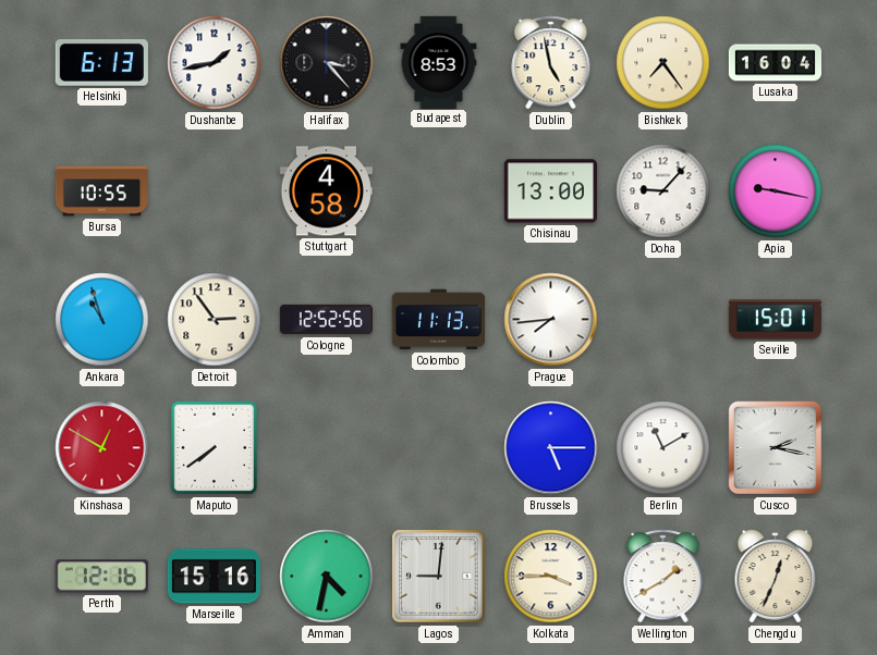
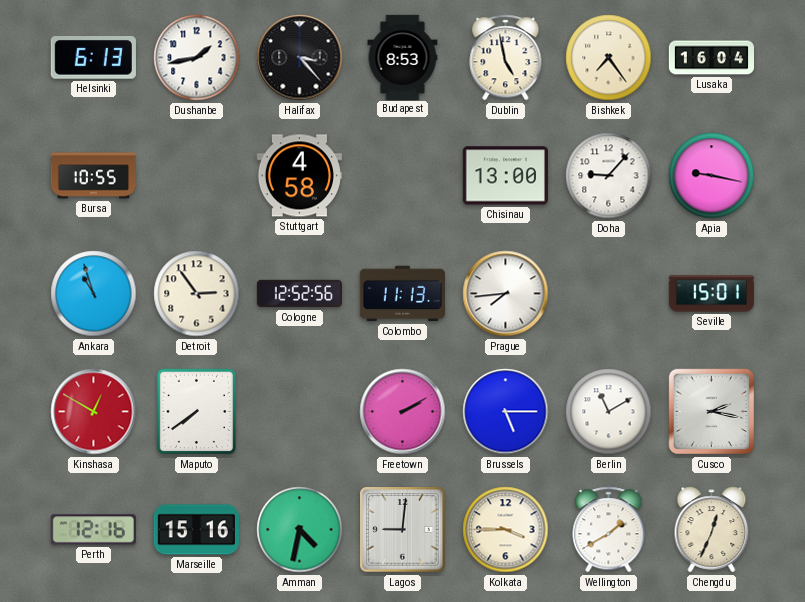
Freetown: none -> 2:10
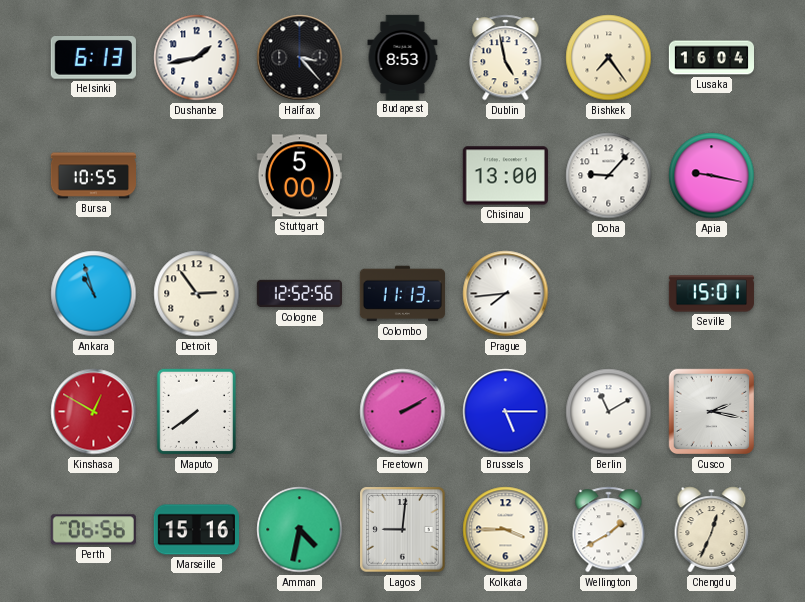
Stuttgart: 4:58 -> 5:00
Perth: 12:16 -> 06:56
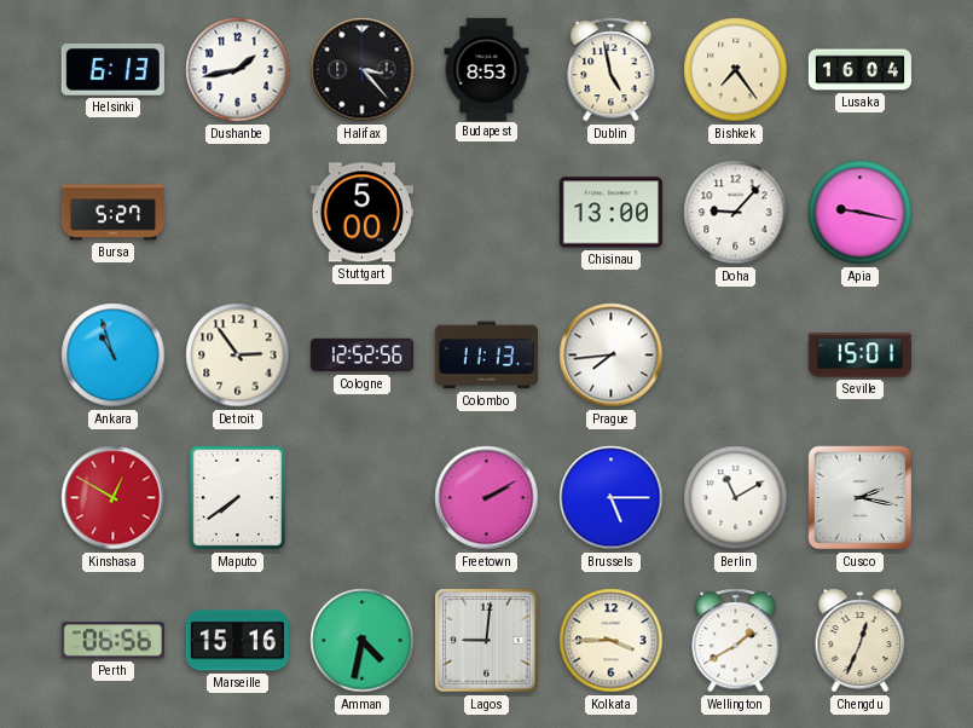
Bursa: 10:55 -> 5:27
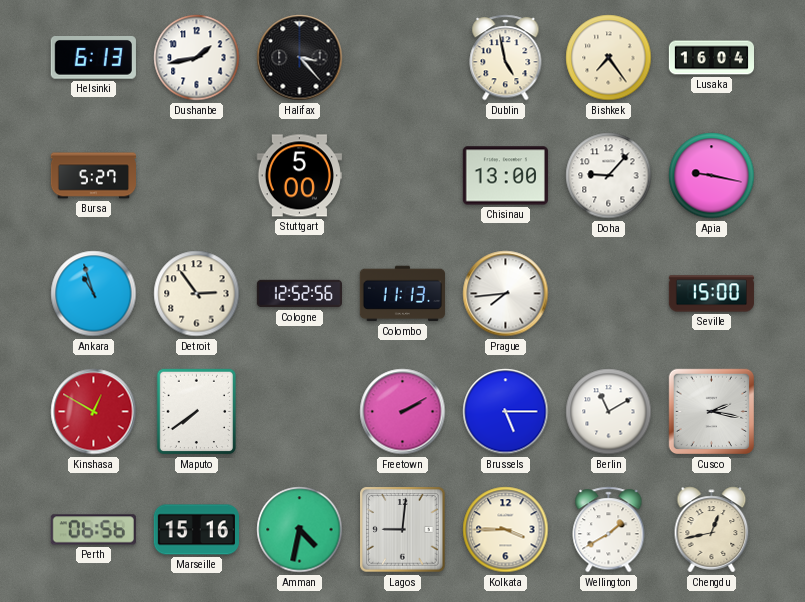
Budapest: 8:53 -> none
Seville: 15:01 -> 15:00
Chengdu: 12:34 -> 12:43
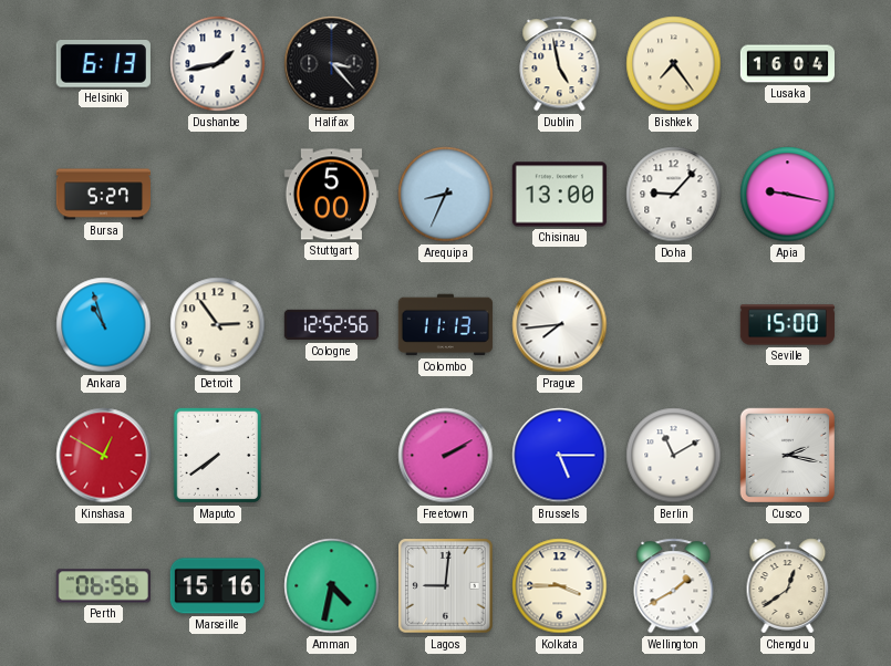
Arequipa: none -> 8:34
Chengdu: 12:43 -> 12:39
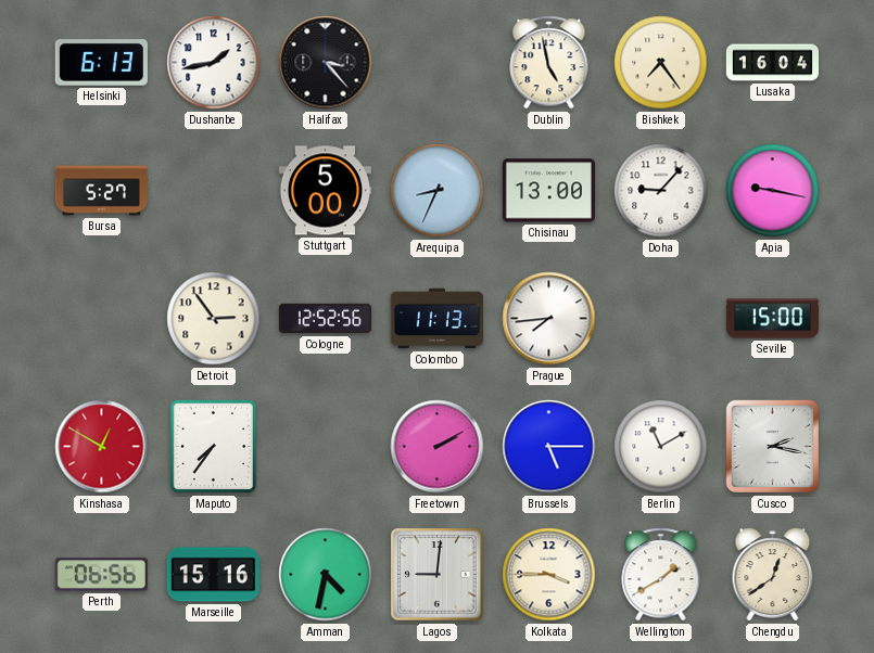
Ankara: 10:57 -> none
Maputo: 7:39 -> 7:36
